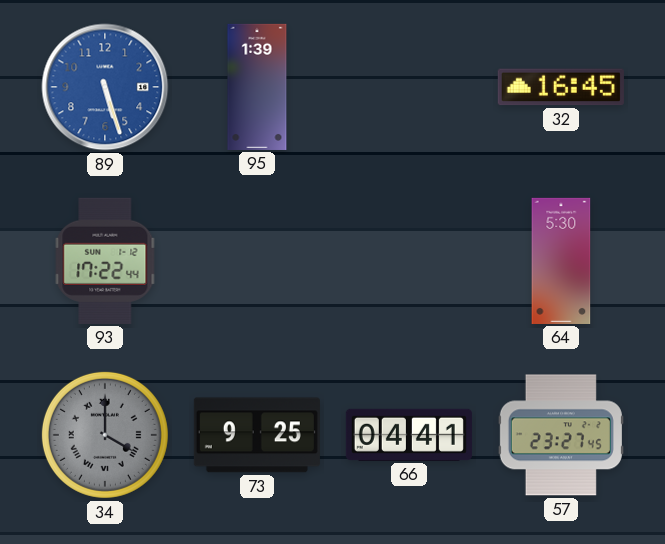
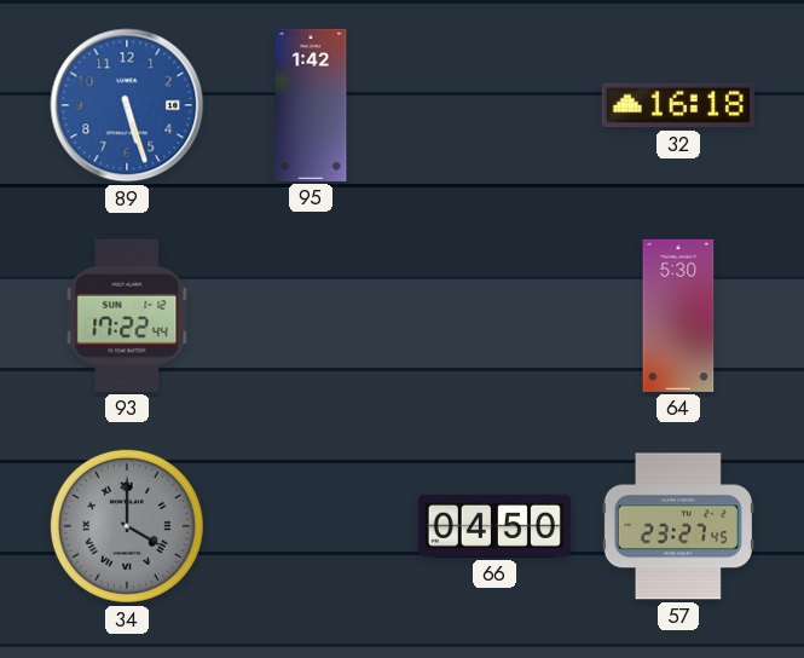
95: 1:39 -> 1:42
32: 16:45 -> 16:18
73: 9:25 -> none
66: 04:41 -> 04:50
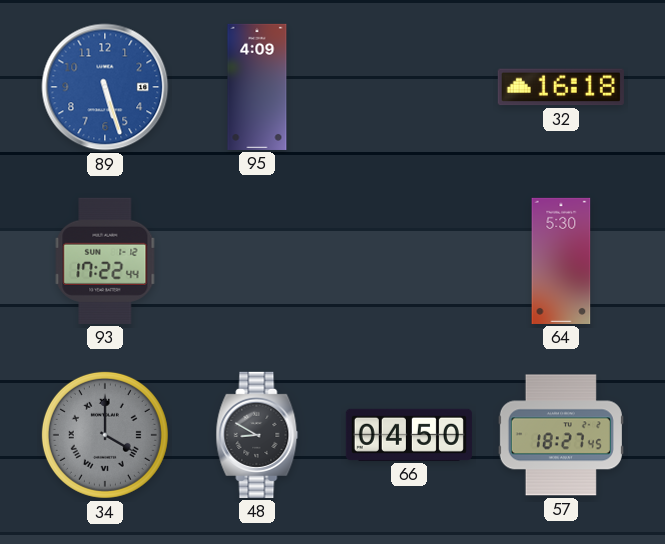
95: 1:42 -> 4:09
48: none -> 8:50
57: 23:27 -> 18:27
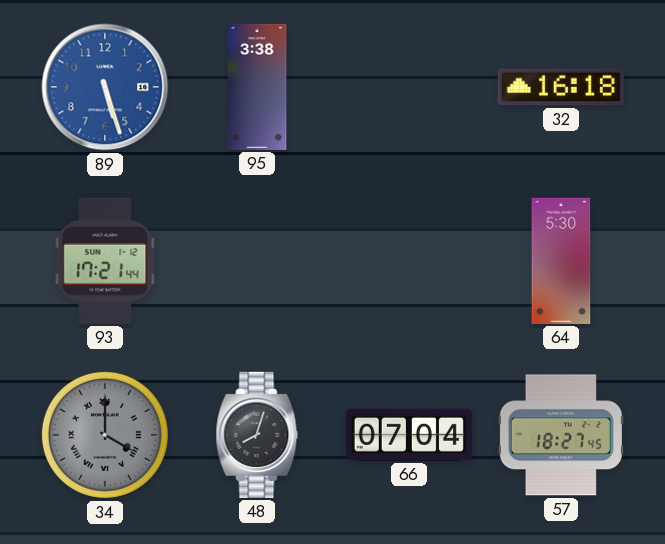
95: 4:09 -> 3:38
93: 17:22 -> 17:21
48: 8:50 -> 8:03
66: 04:50 -> 07:04
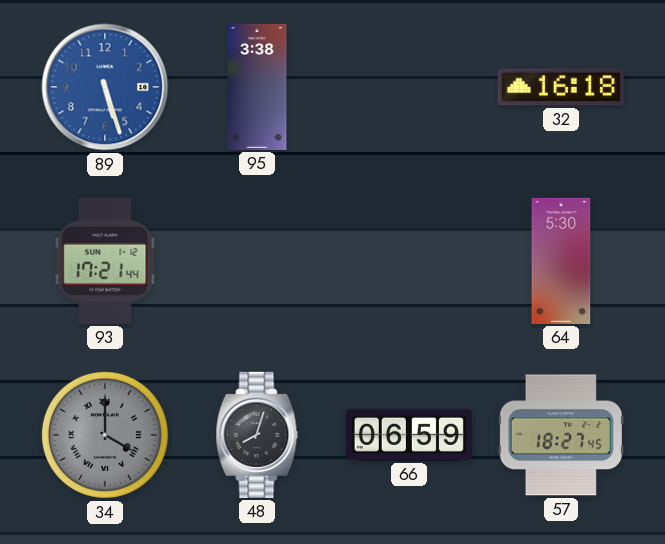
66: 07:04 -> 06:59
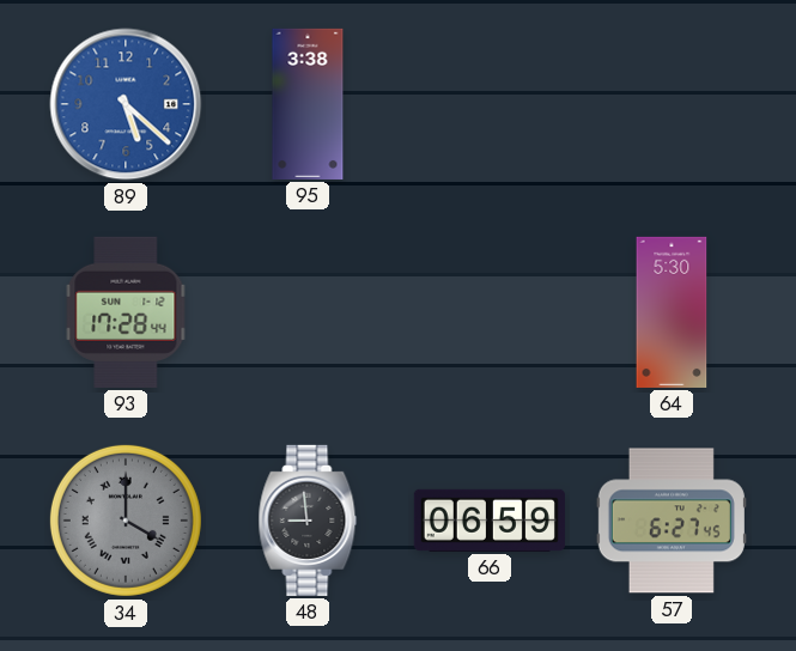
89: 5:27 -> 5:22
32: 16:18 -> none
93: 17:21 -> 17:28
48: 8:03 -> 8:59
57: 18:27 -> 6:27
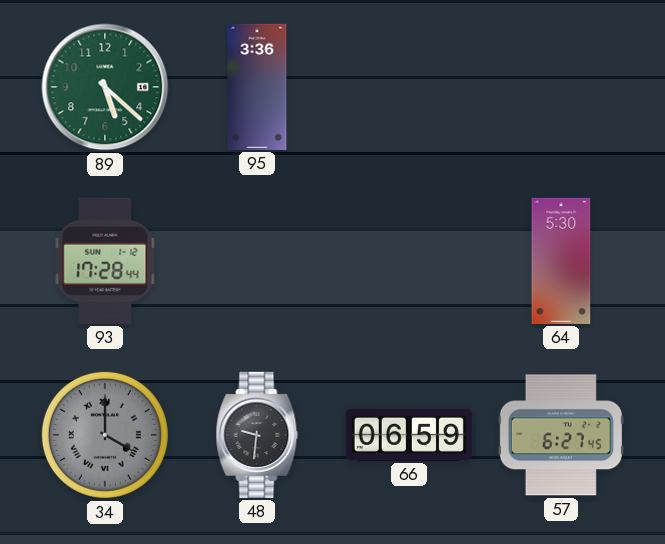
89 dial: blue -> green
95: 3:38 -> 3:36
48: 8:59 -> 9:31
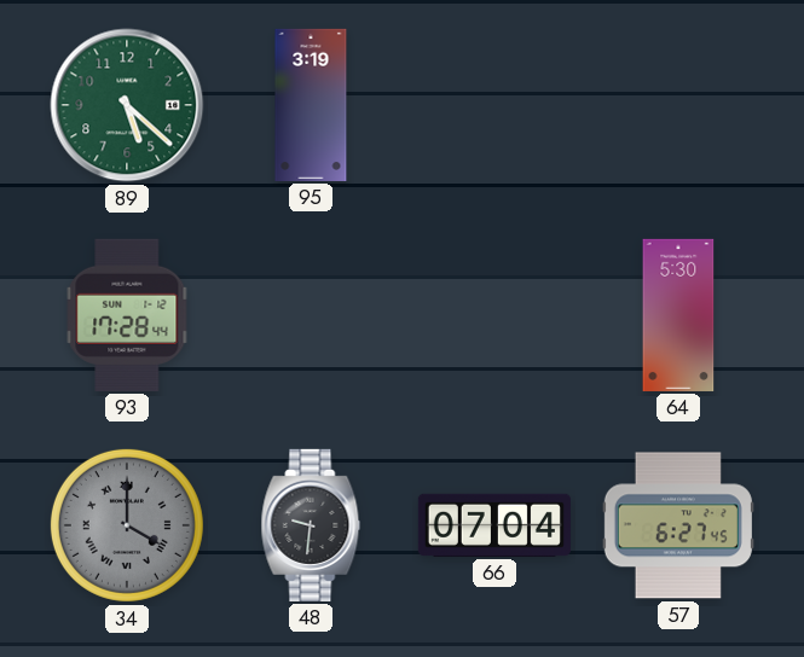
95: 3:36 -> 3:19
66: 06:59 -> 07:04
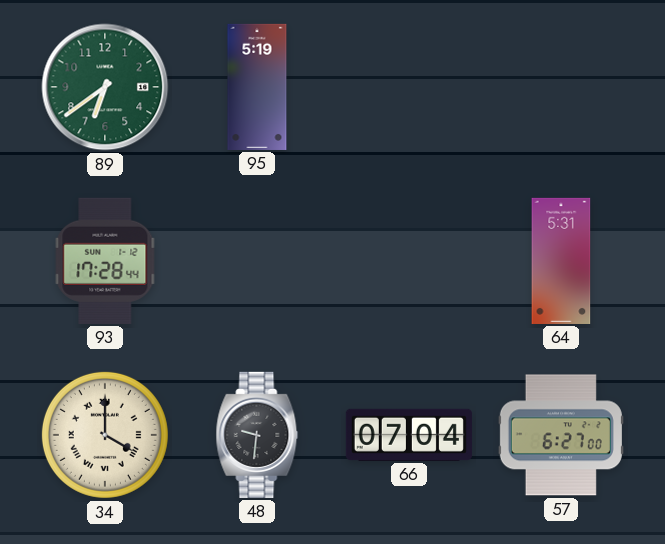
89: 5:22 -> 6:39
95: 3:19 -> 5:19
64: 5:30 -> 5:31
34 dial: grey -> cream
57: 6:27:45 -> 6:27:00
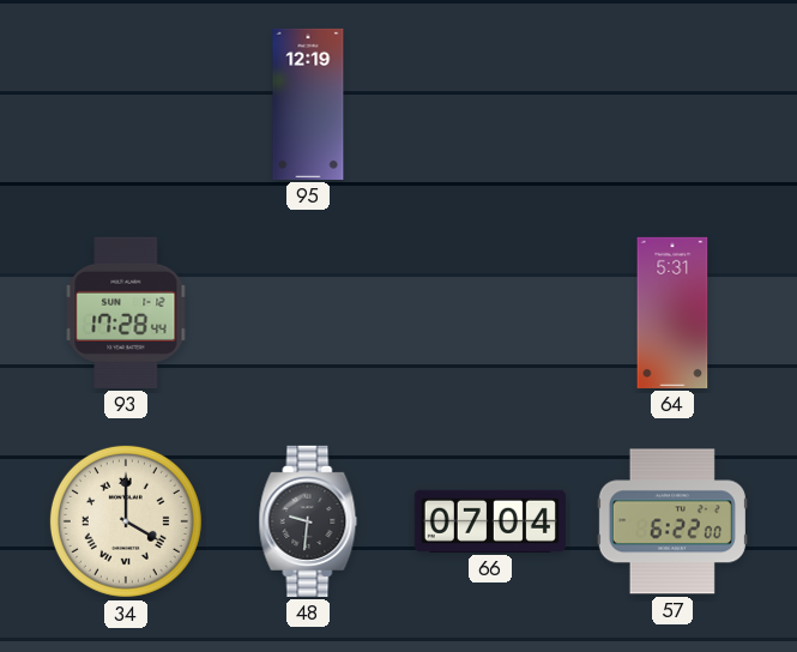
89: 6:39 -> none
95: 5:19 -> 12:19
57: 6:27 -> 6:22
